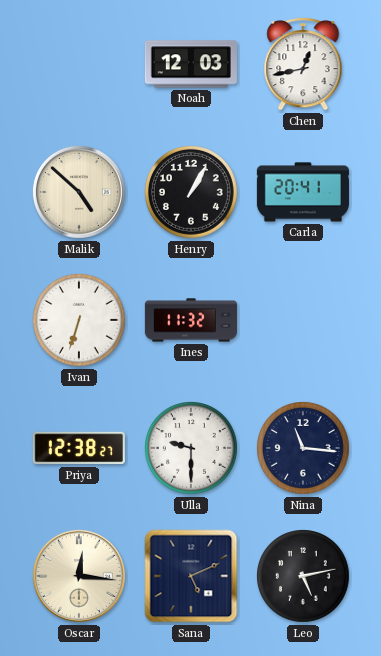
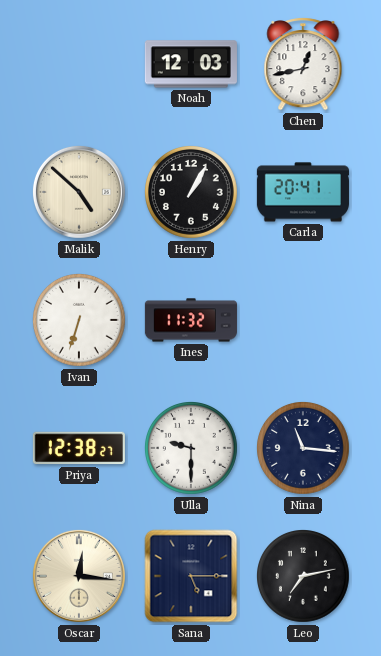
Sana: 5:11 -> 5:15
Leo: 5:13 -> 7:13
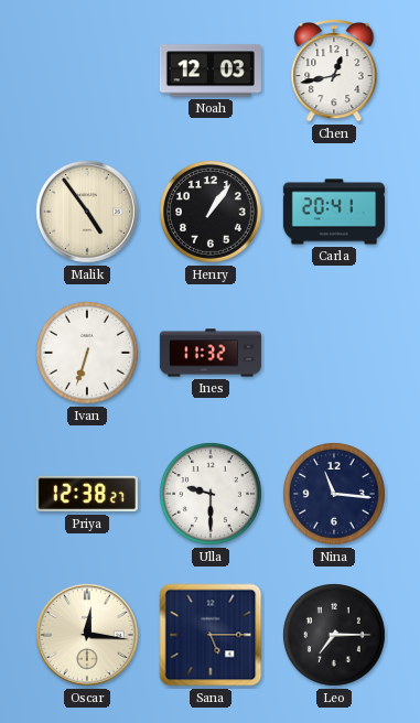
Malik: 4:52 -> 4:54
Henry: 1:05 -> 1:06
Leo: 7:13 -> 7:15
